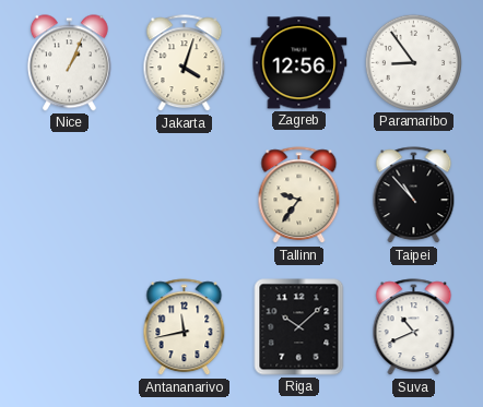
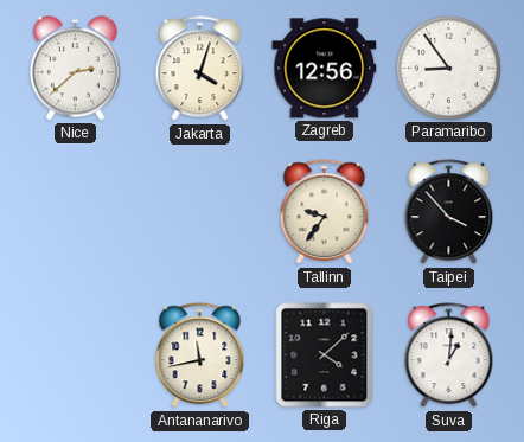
Nice: 1:04 -> 2:38
Taipei: 10:53 -> 3:53
Riga: 10:08 -> 4:08
Suva: 10:41 -> 1:01
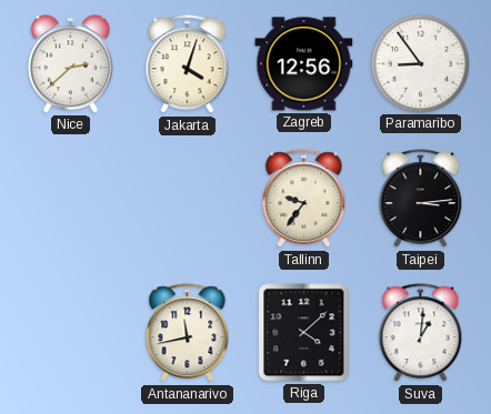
Taipei: 3:53 -> 3:14
